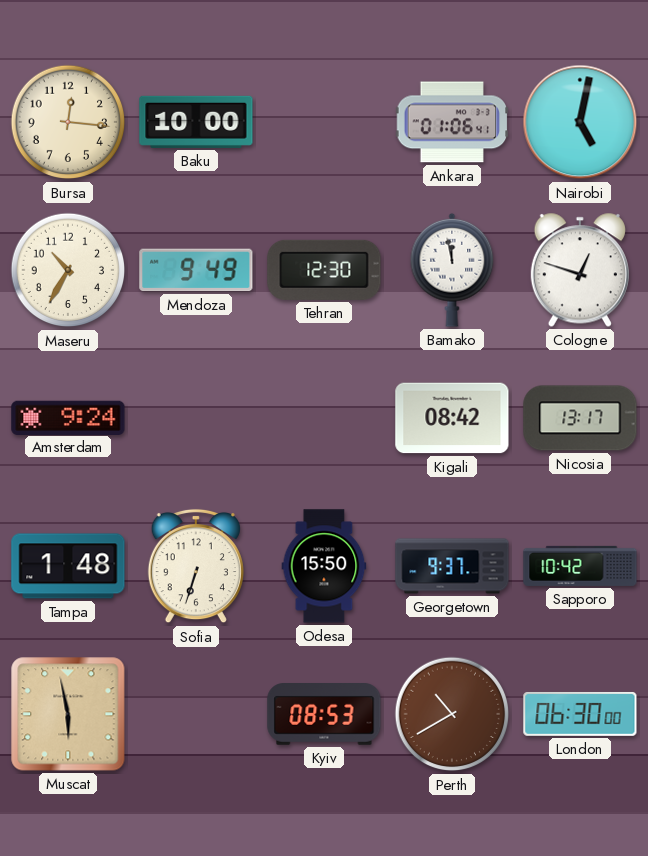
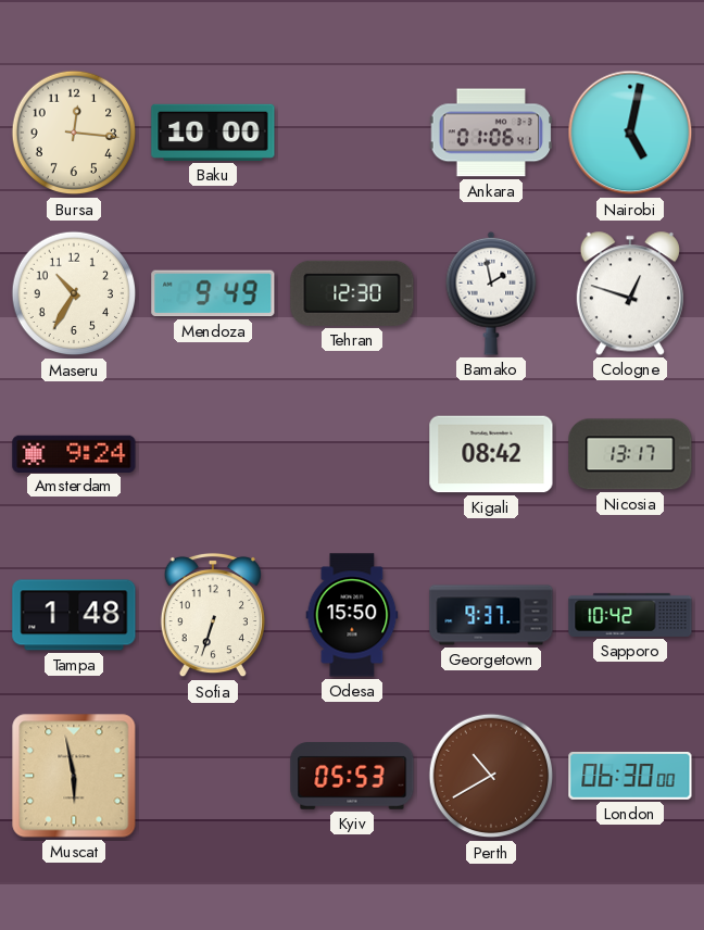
Bamako: 11:58 -> 1:58
Kyiv: 08:53 -> 05:53
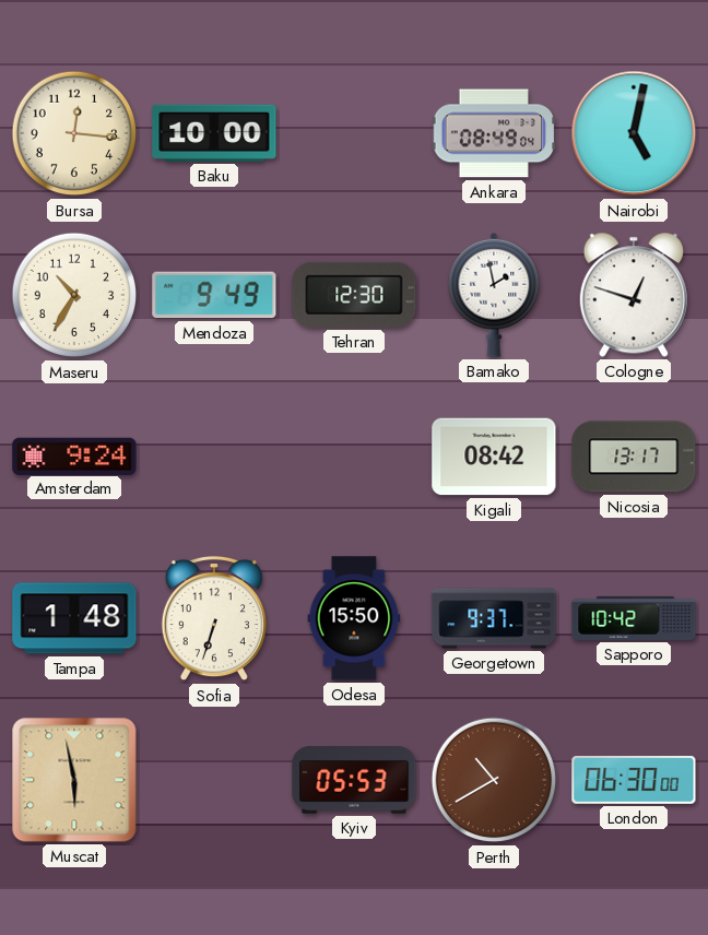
Ankara: 01:06 -> 08:49
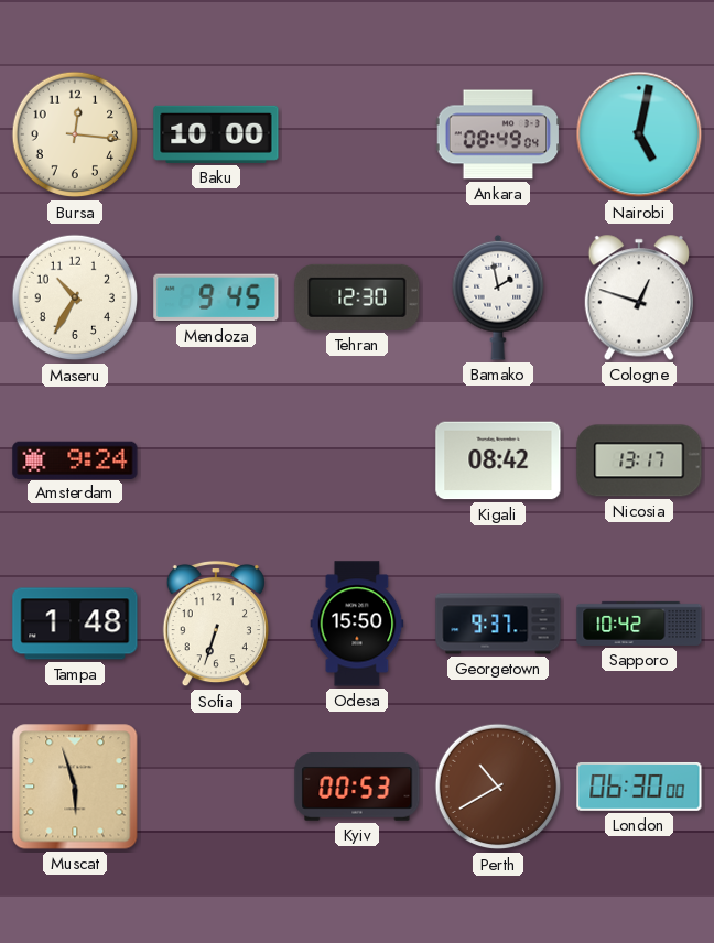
Mendoza: 9:49 -> 9:45
Muscat: 5:58 -> 5:57
Kyiv: 05:53 -> 00:53
